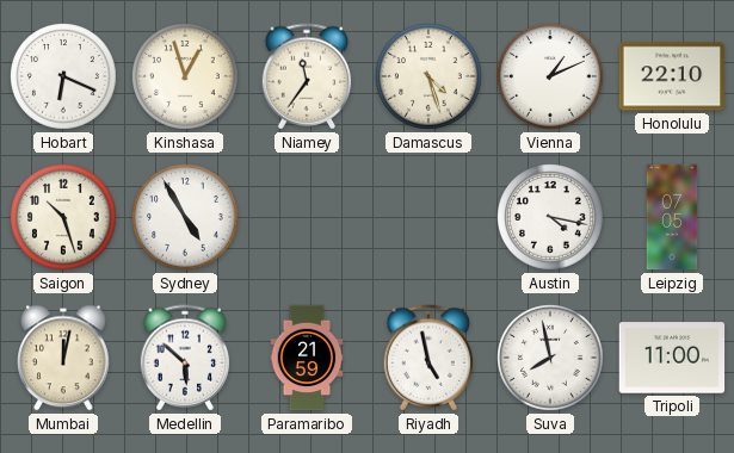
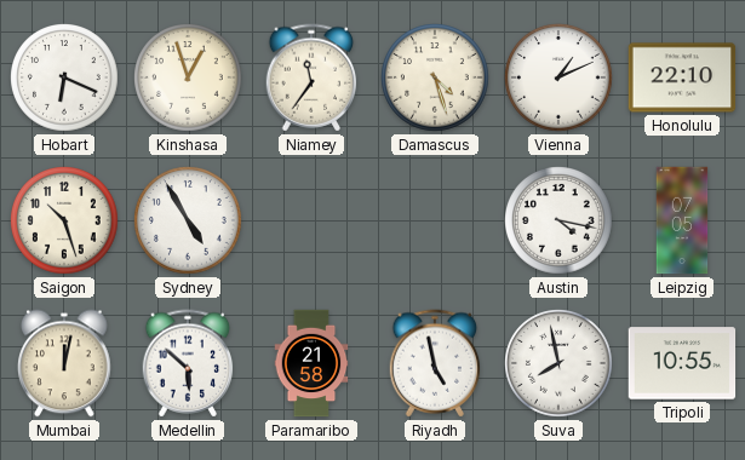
Paramaribo: 21:59 -> 21:58
Tripoli: 11:00 -> 10:55
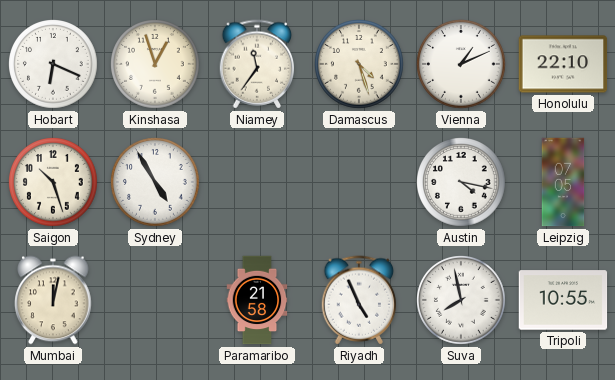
Medellin: 5:52 -> none
Riyadh: 4:58 -> 4:56
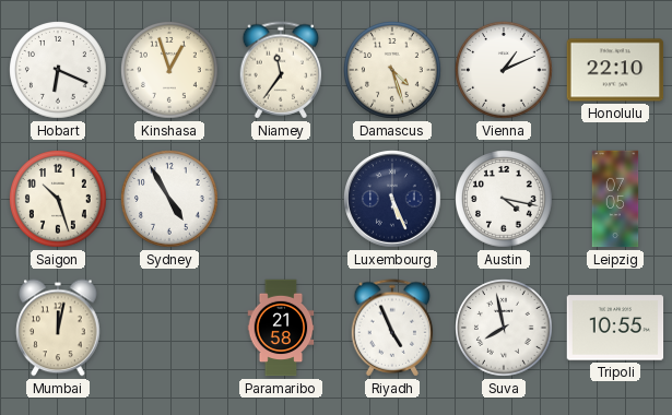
Luxembourg: none -> 5:26
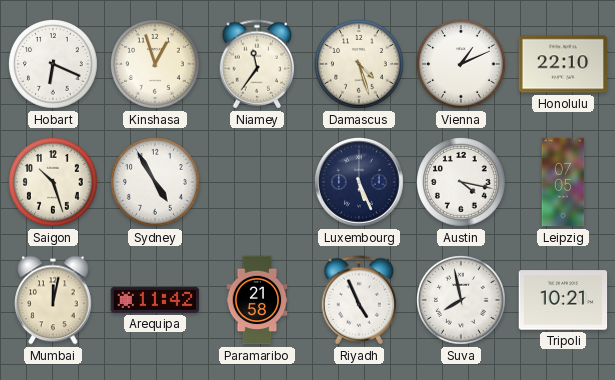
Arequipa: none -> 11:42
Tripoli: 10:55 -> 10:21
